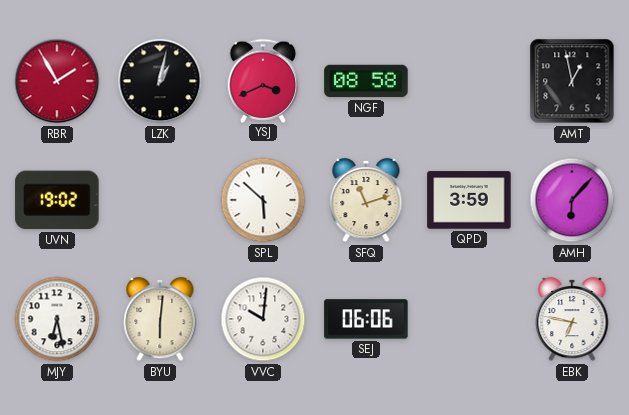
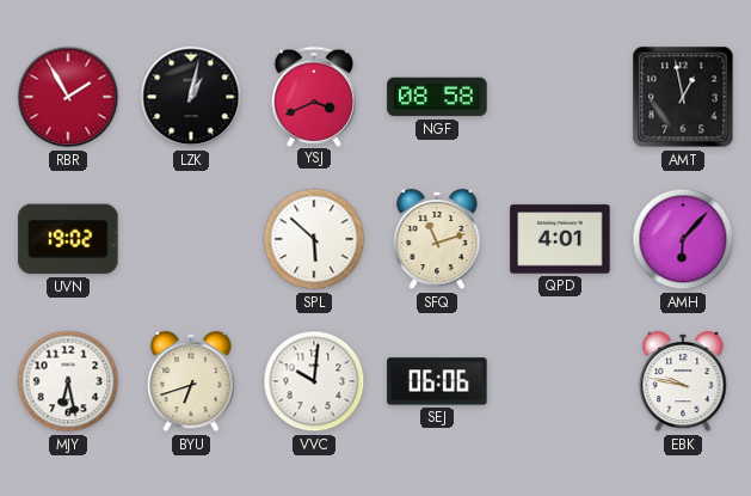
QPD: 3:59 -> 4:01
BYU: 6:01 -> 6:42
EBK: 6:47 -> 9:47
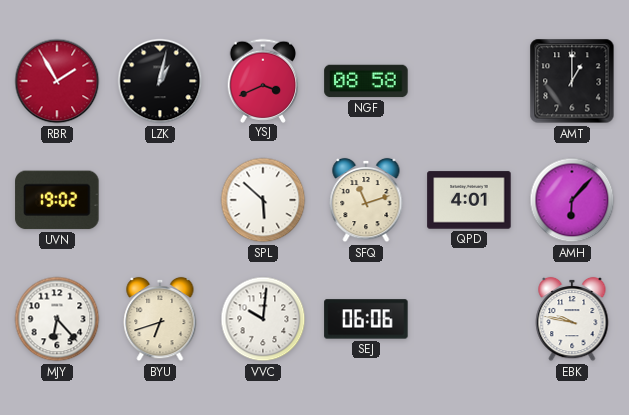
AMT: 12:58 -> 1:00
MJY: 6:28 -> 6:23
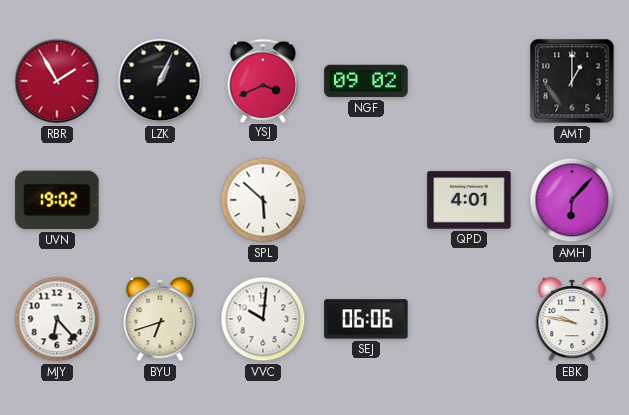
LZK: 1:02 -> 1:04
NGF: 08:58 -> 09:02
SFQ: 11:12 -> none
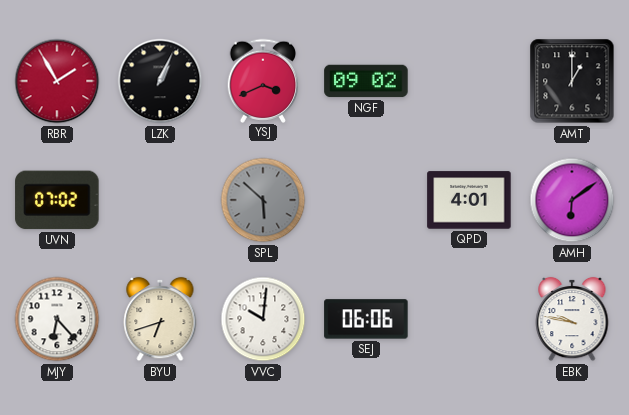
UVN: 19:02 -> 07:02
SPL dial: white -> grey
AMH: 6:07 -> 6:09
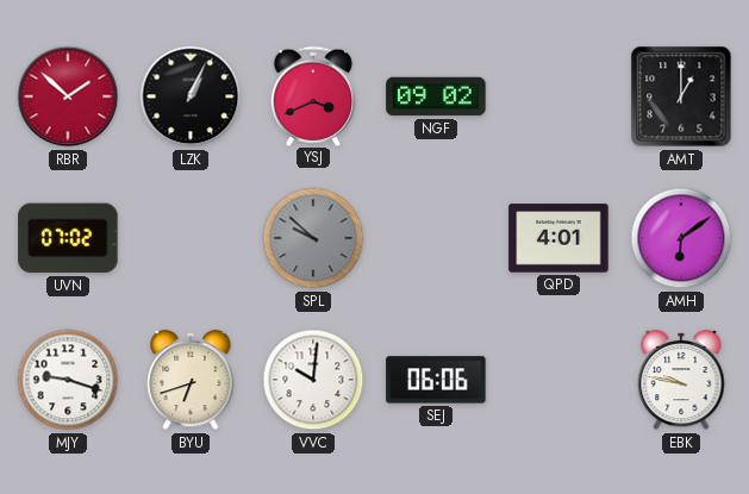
RBR: 1:55 -> 1:52
SPL: 5:52 -> 9:52
MJY: 6:23 -> 9:18
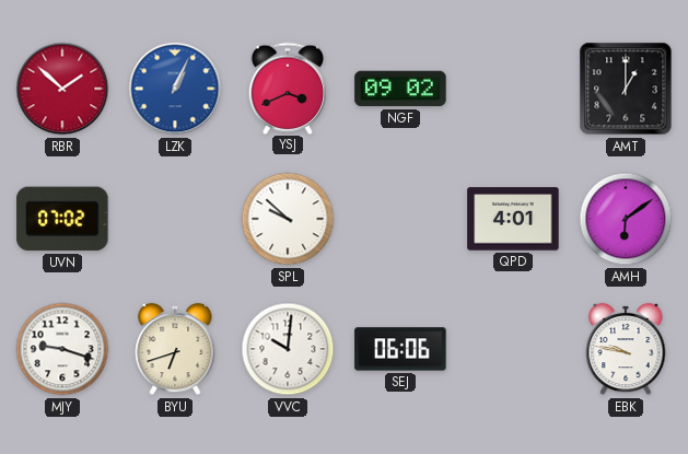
LZK dial: black -> blue
SPL dial: grey -> white
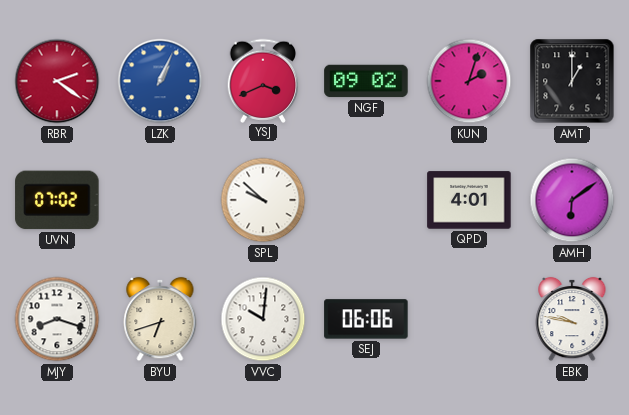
RBR: 1:52 -> 2:21
KUN: none -> 2:03
MJY: 9:18 -> 8:18
